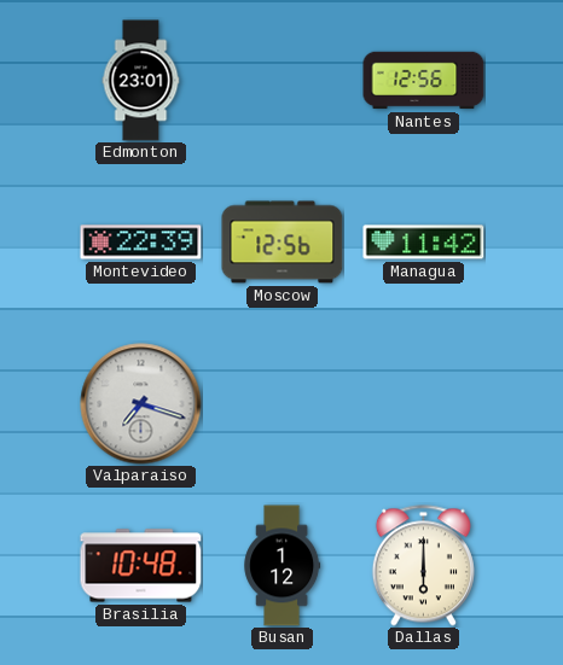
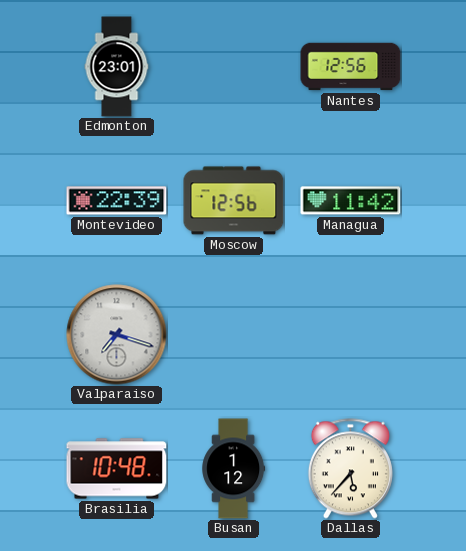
Dallas: 6:00 -> 5:37
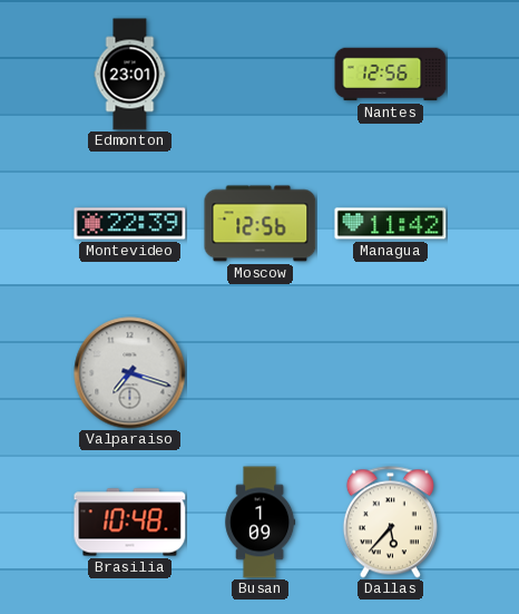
Busan: 1:12 -> 1:09
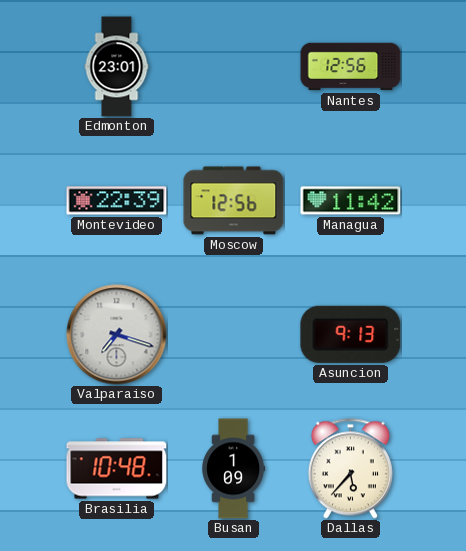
Asuncion: none -> 9:13
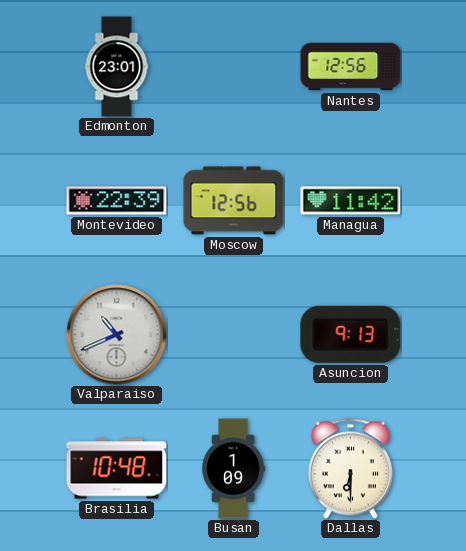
Valparaiso: 7:18 -> 10:41
Dallas: 5:37 -> 6:30
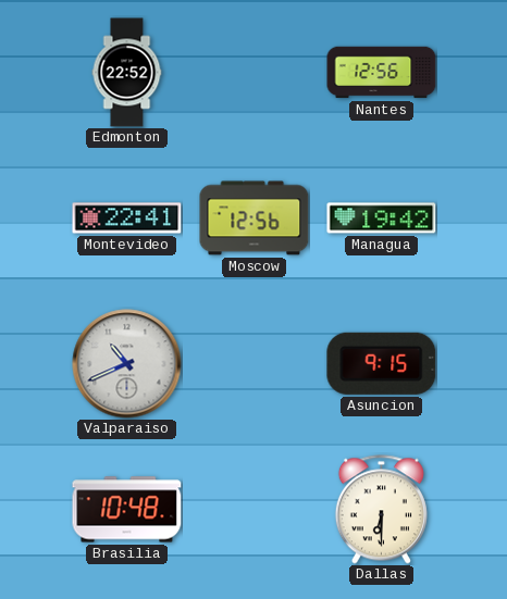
Edmonton: 23:01 -> 22:52
Montevideo: 22:39 -> 22:41
Managua: 11:42 -> 19:42
Asuncion: 9:13 -> 9:15
Busan: 1:09 -> none
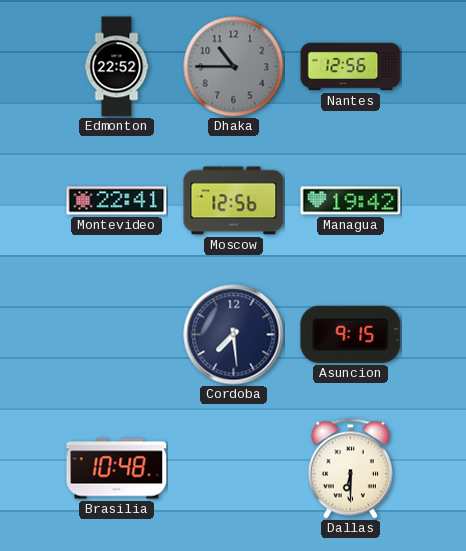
Dhaka: none -> 10:45
Valparaiso: 10:41 -> none
Cordoba: none -> 7:29
